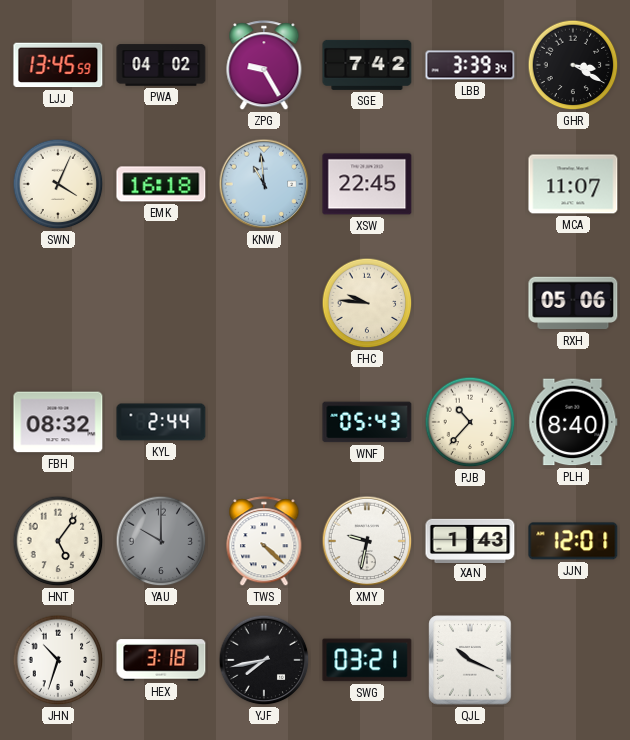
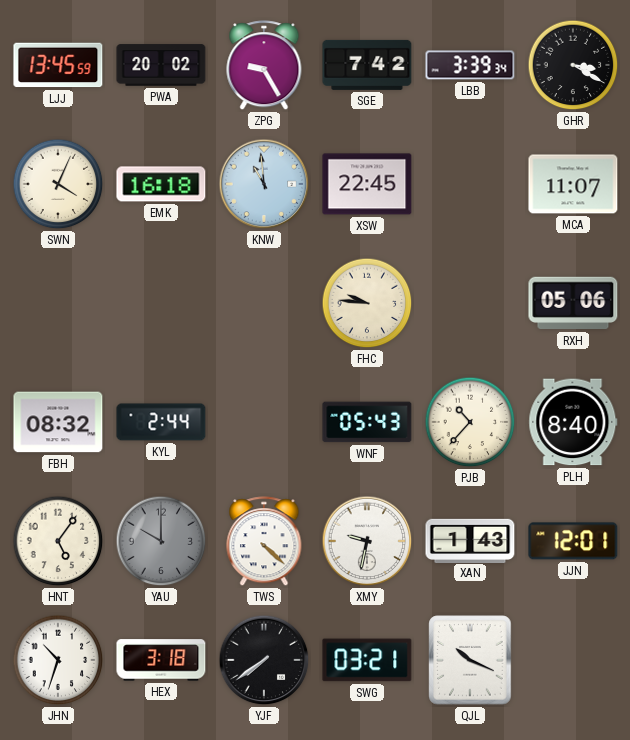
PWA: 04:02 -> 20:02
YJF: 7:43 -> 7:39
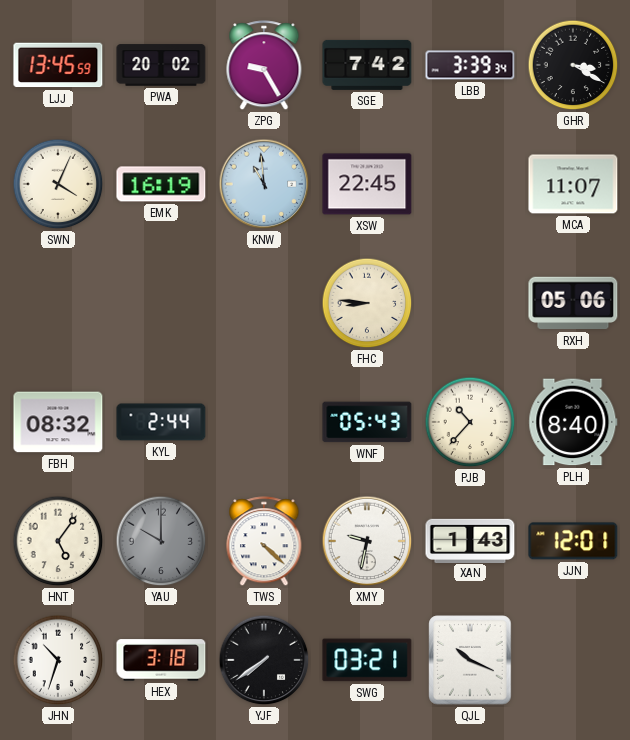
EMK: 16:18 -> 16:19
FHC: 9:46 -> 8:46
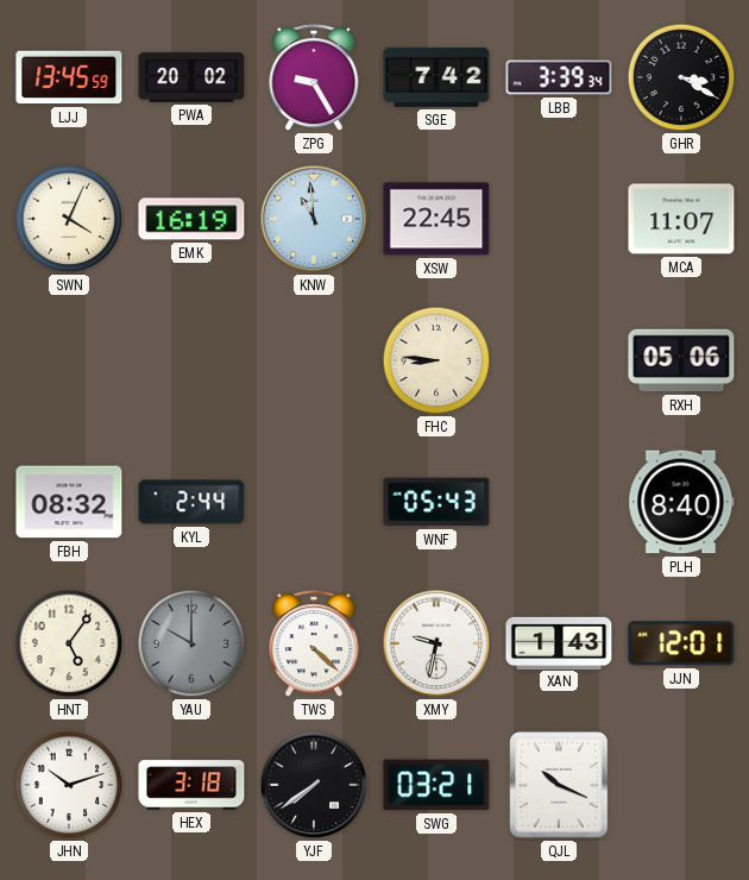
PJB: 10:37 -> none
JHN: 10:33 -> 10:12
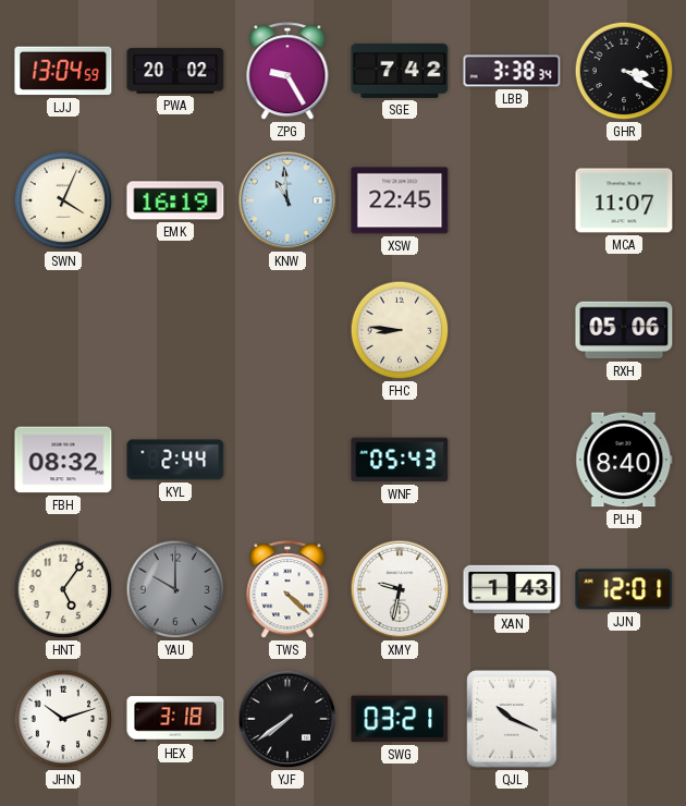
LJJ: 13:45 -> 13:04
LBB: 3:39 -> 3:38
